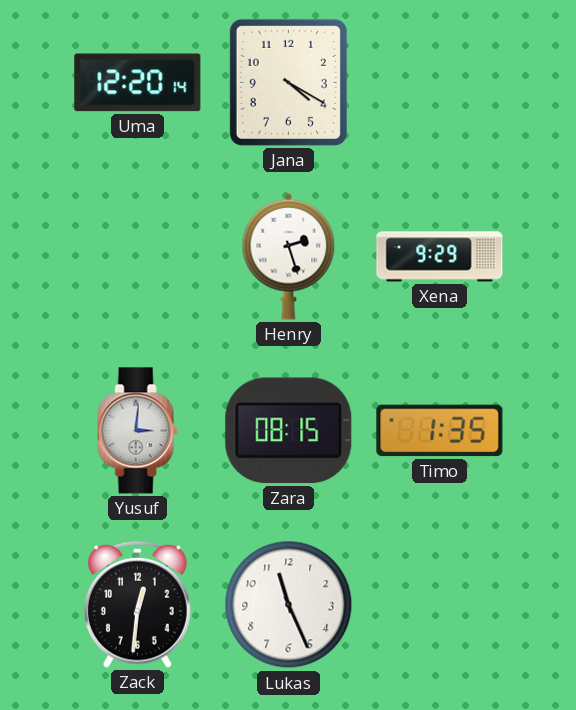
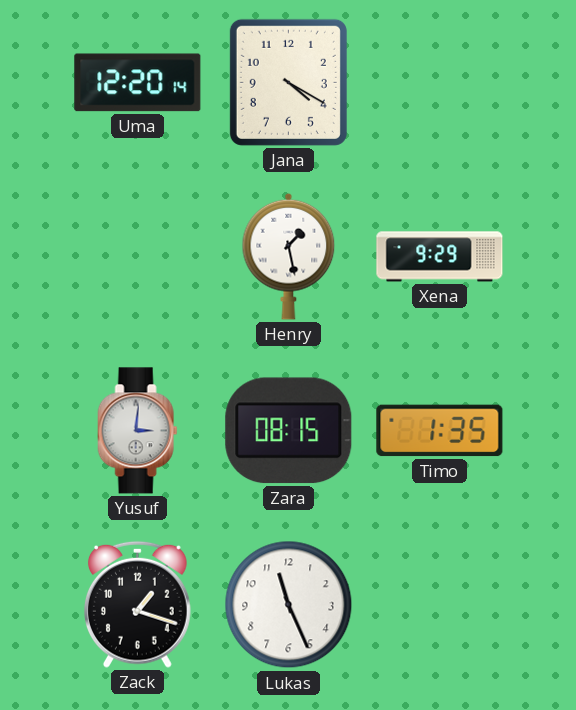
Henry: 2:27 -> 1:28
Zack: 12:31 -> 1:18
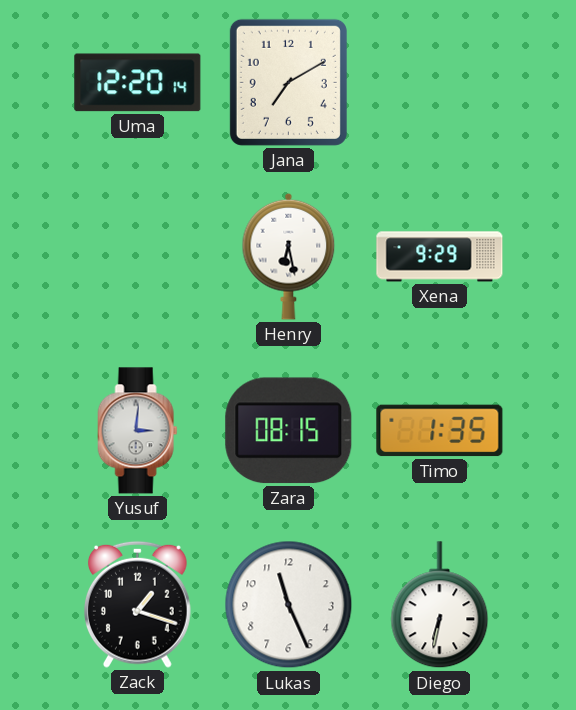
Jana: 4:20 -> 7:10
Henry: 1:28 -> 6:28
Diego: none -> 6:32
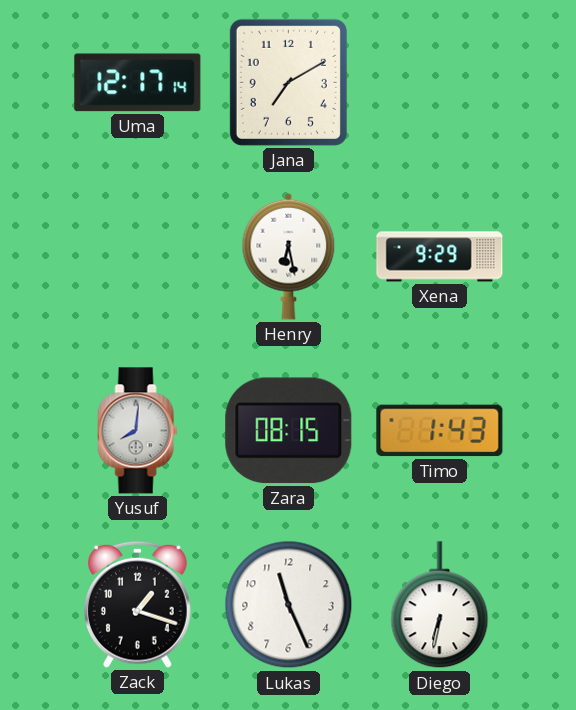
Uma: 12:20 -> 12:17
Yusuf: 3:01 -> 8:01
Timo: 1:35 -> 1:43
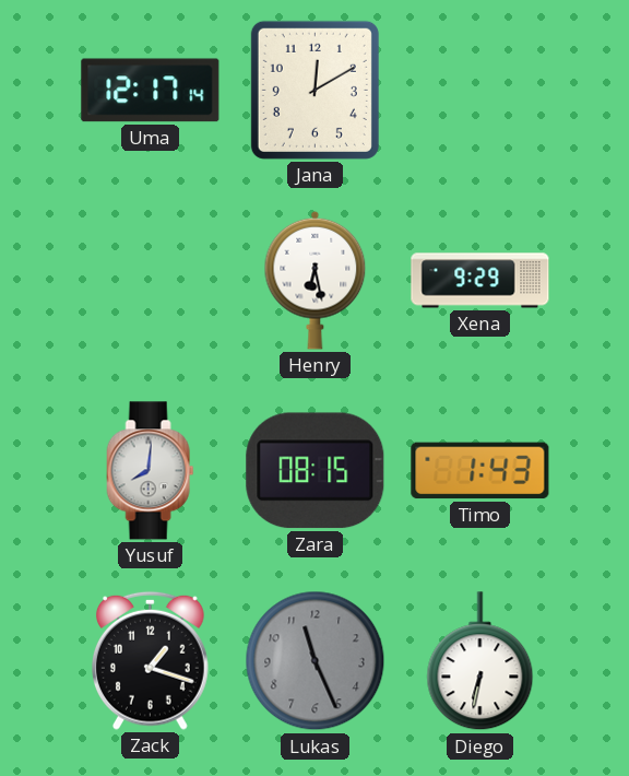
Jana: 7:10 -> 12:10
Lukas dial: white -> grey
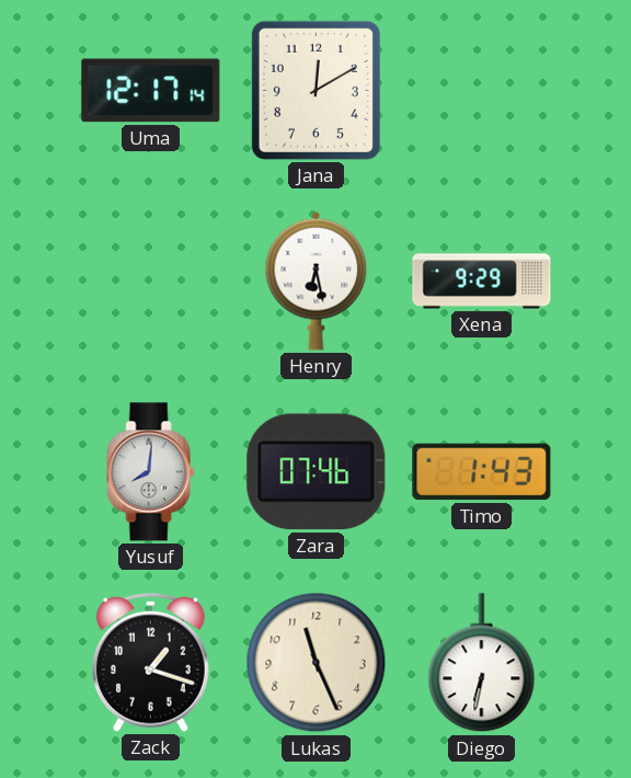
Zara: 08:15 -> 07:46
Lukas dial: grey -> cream
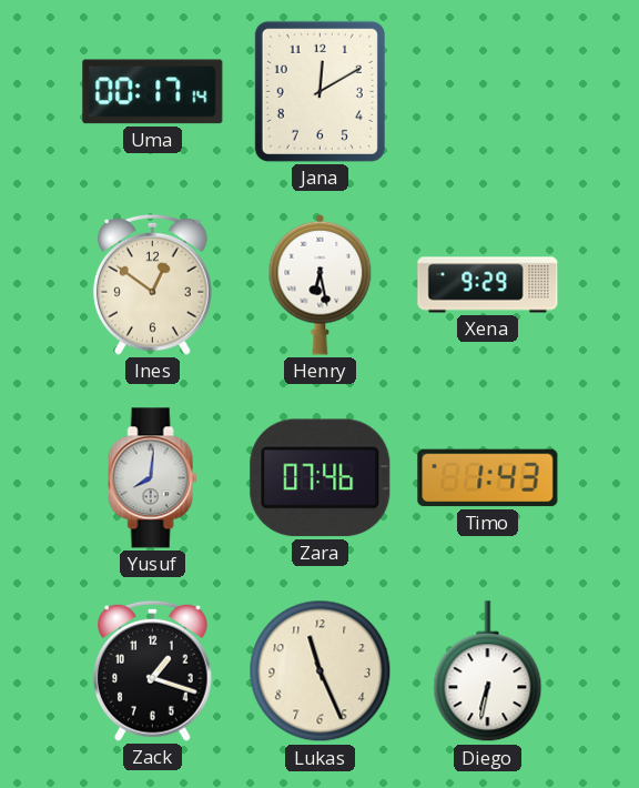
Uma: 12:17 -> 00:17
Ines: none -> 12:51
